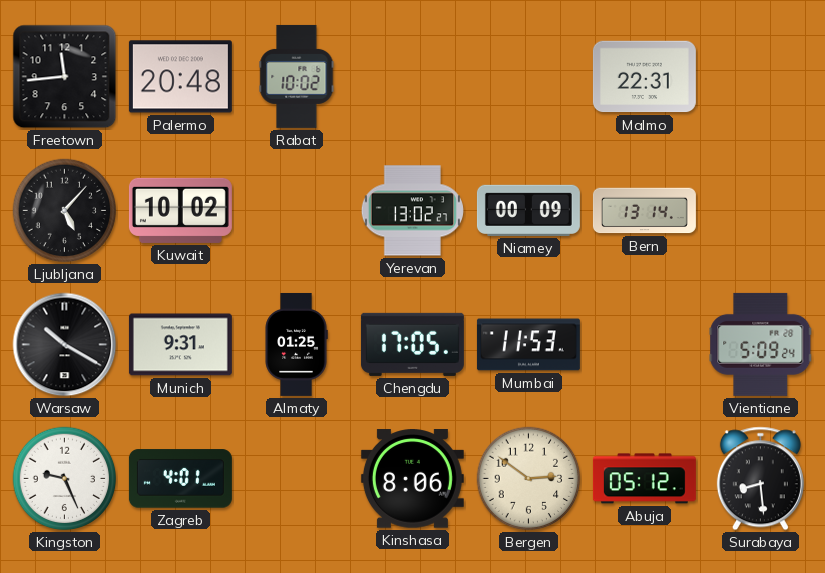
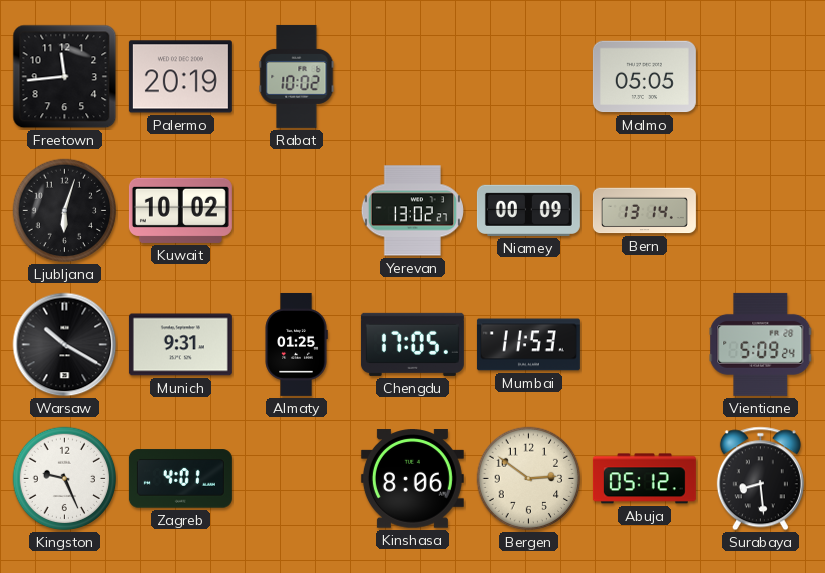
Palermo: 20:48 -> 20:19
Malmo: 22:31 -> 05:05
Ljubljana: 5:07 -> 6:03
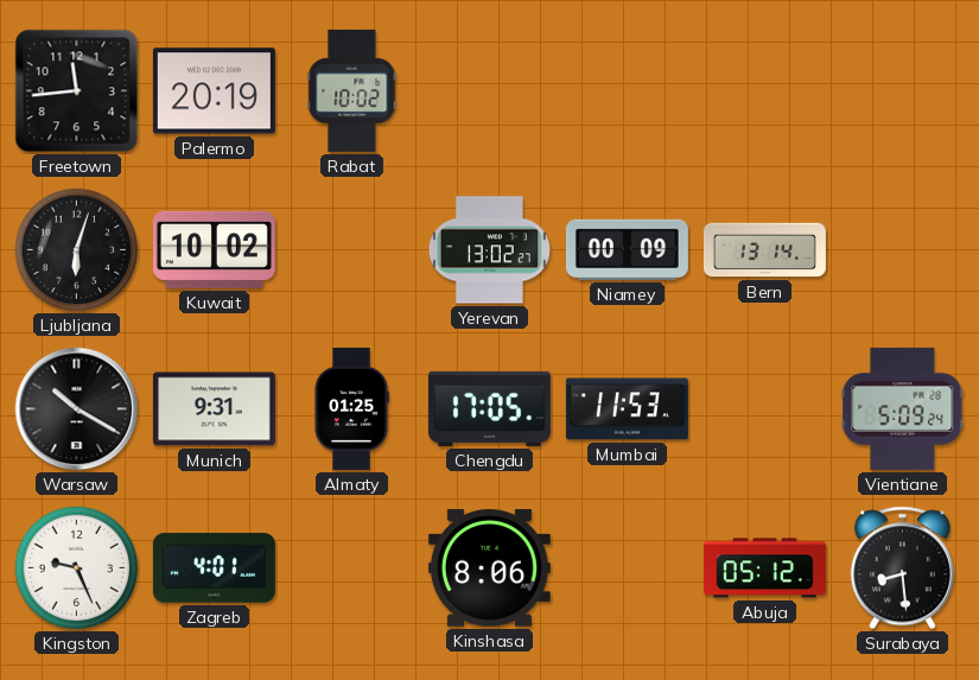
Malmo: 05:05 -> none
Bergen: 2:51 -> none
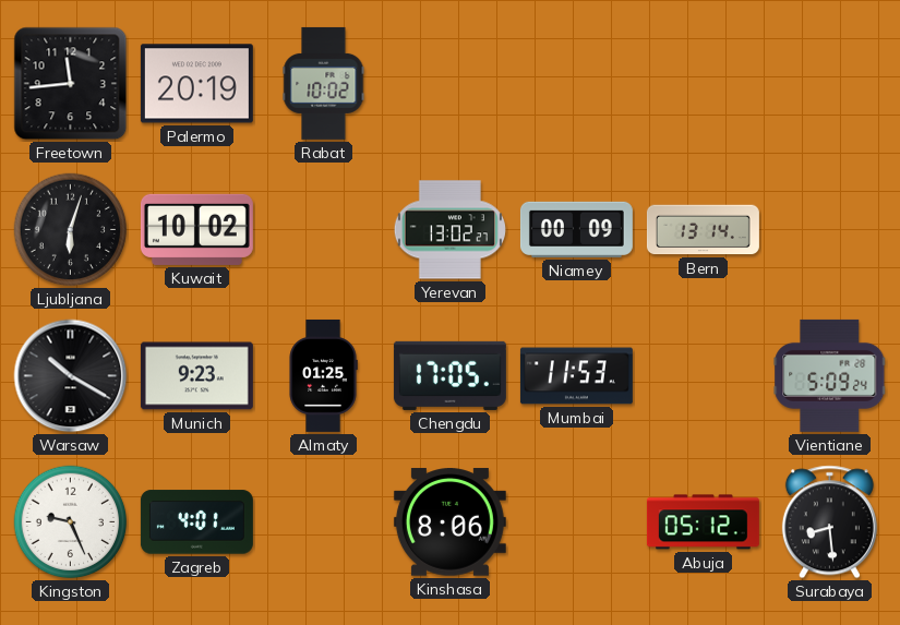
Munich: 9:31 -> 9:23
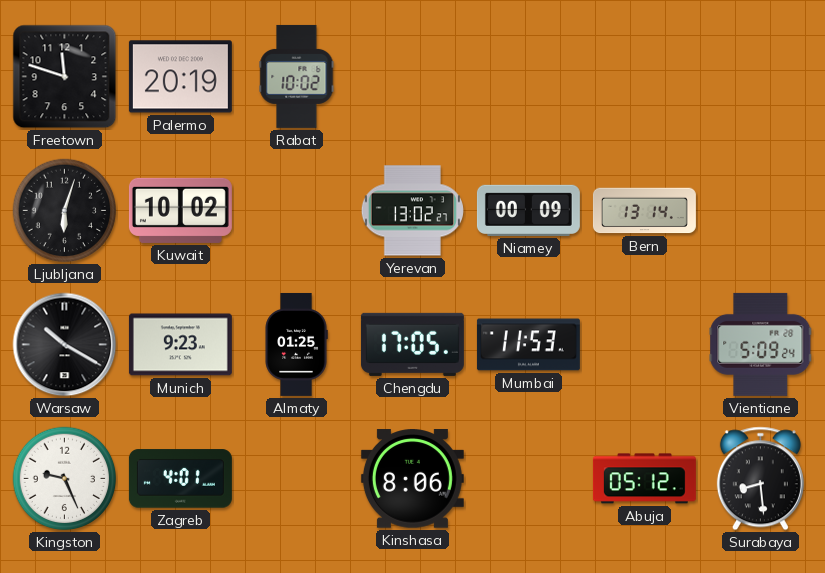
Freetown: 11:44 -> 11:48
